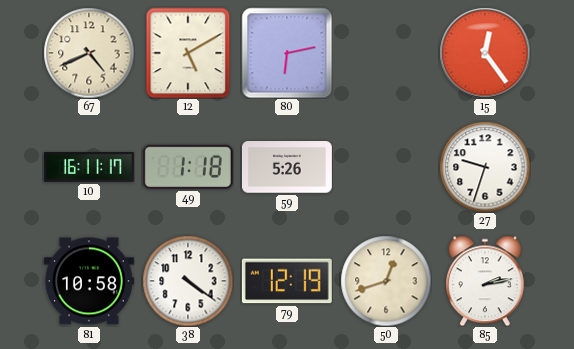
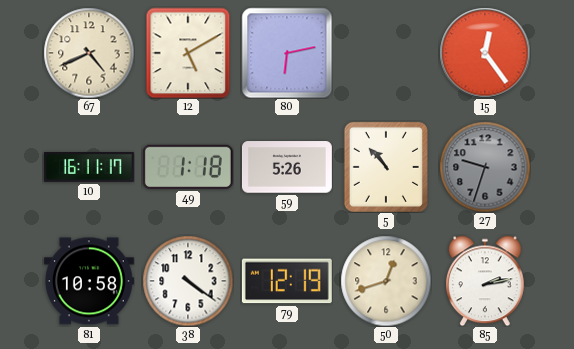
5: none -> 10:53
27 dial: white -> grey
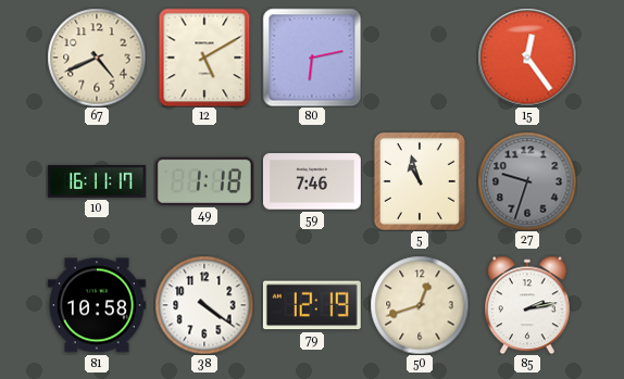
59: 5:26 -> 7:46
5: 10:53 -> 10:57
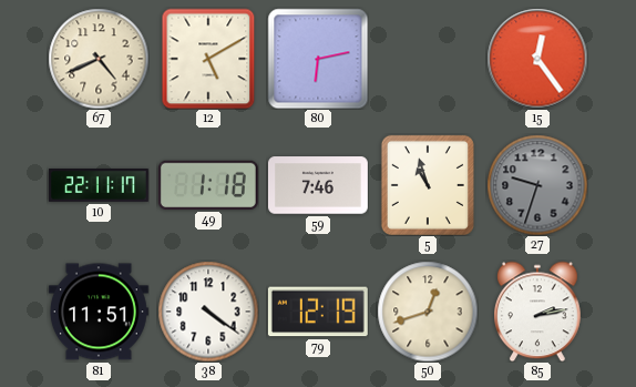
10: 16:11 -> 22:11
81: 10:58 -> 11:51
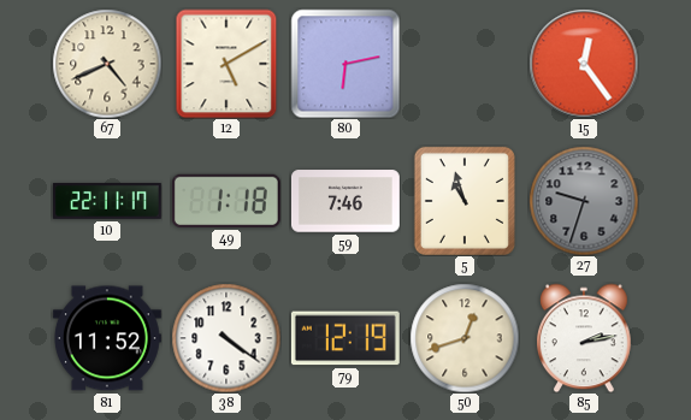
81: 11:51 -> 11:52
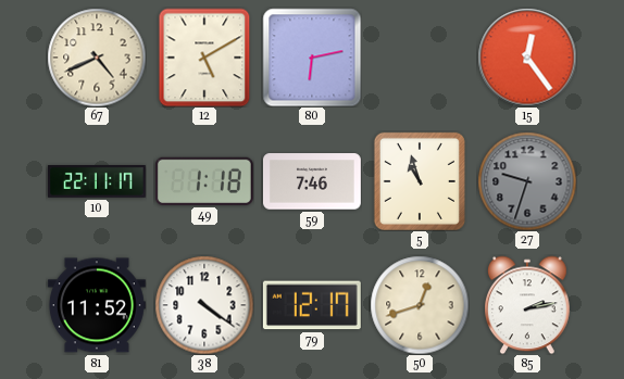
79: 12:19 -> 12:17
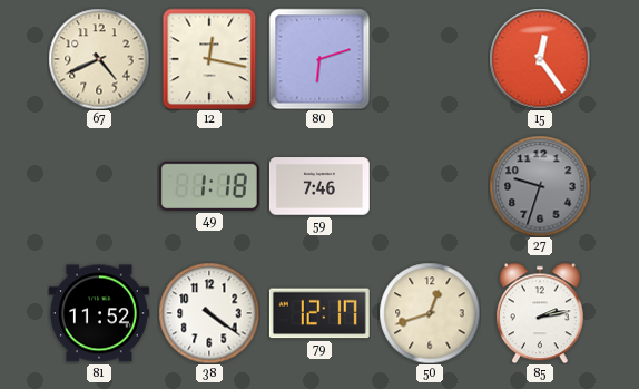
12: 5:10 -> 12:17
80: 6:13 -> 6:12
10: 22:11 -> none
5: 10:57 -> none
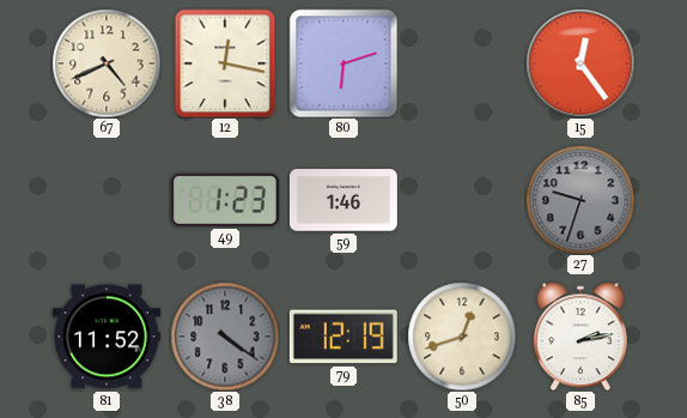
49: 1:18 -> 1:23
59: 7:46 -> 1:46
38 dial: white -> grey
79: 12:17 -> 12:19
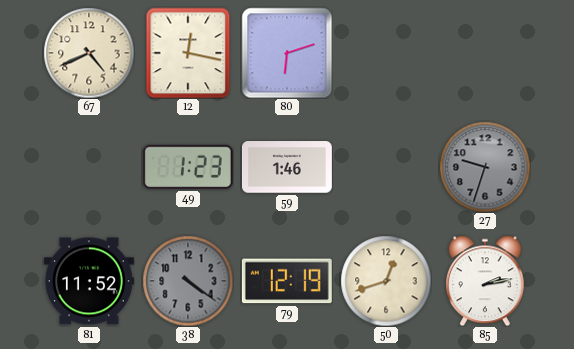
15: 12:24 -> none
